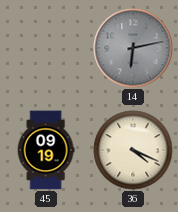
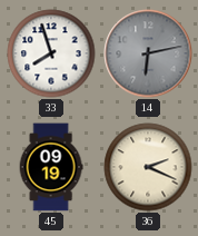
33: none -> 7:57
36: 4:19 -> 2:19
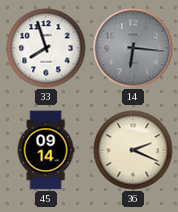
14: 6:13 -> 6:16
45: 09:19 -> 09:14
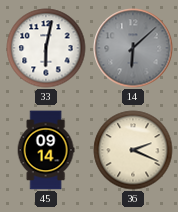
33: 7:57 -> 6:02
14: 6:16 -> 6:08
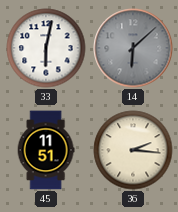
45: 09:14 -> 11:51
36: 2:19 -> 2:16
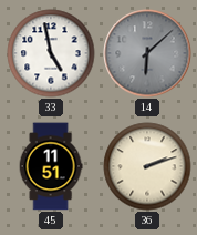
33: 6:02 -> 4:58
36: 2:16 -> 2:12
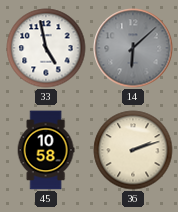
45: 11:51 -> 10:58
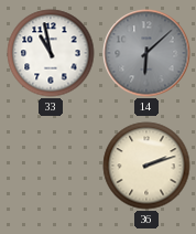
33: 4:58 -> 10:58
45: 10:58 -> none
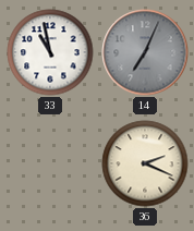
14: 6:08 -> 7:04
36: 2:12 -> 2:19
